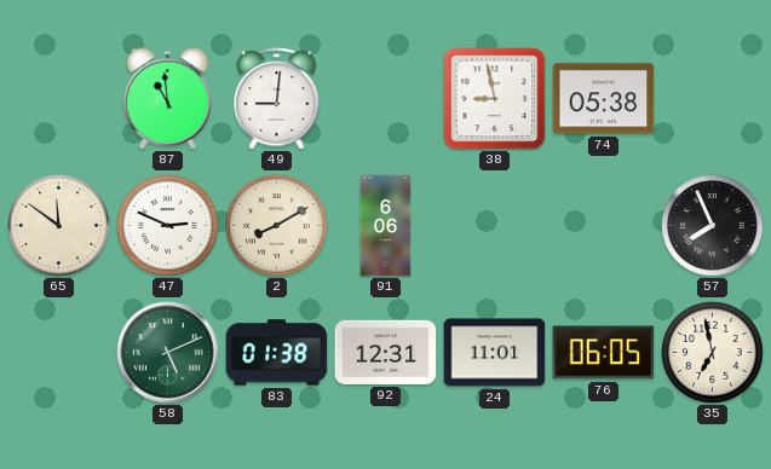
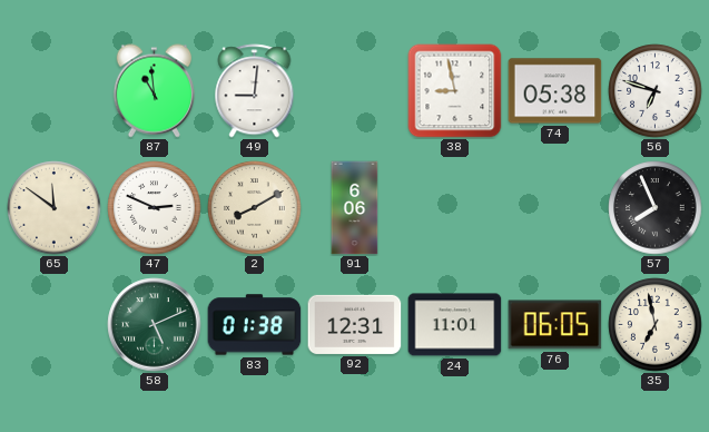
56: none -> 6:48
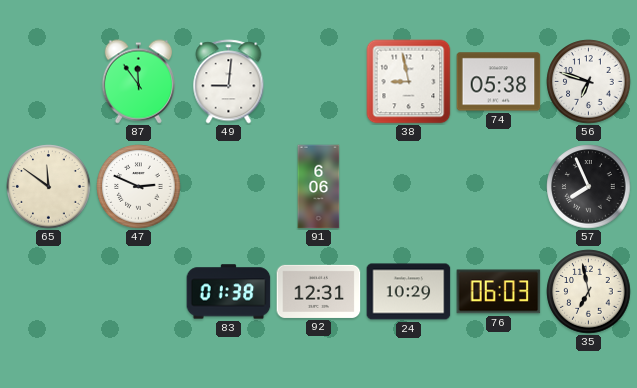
87: 10:59 -> 11:54
2: 8:10 -> none
58: 5:11 -> none
24: 11:01 -> 10:29
76: 06:05 -> 06:03
